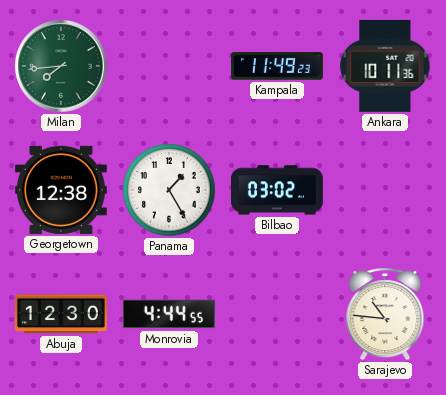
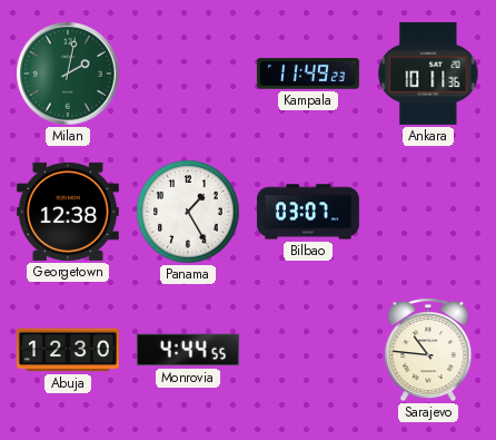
Milan: 7:44 -> 2:02
Bilbao: 03:02 -> 03:07
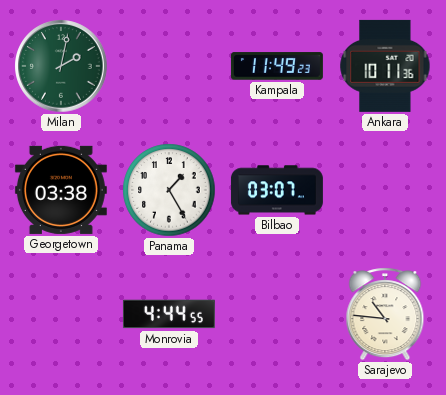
Georgetown: 12:38 -> 03:38
Abuja: 12:30 -> none
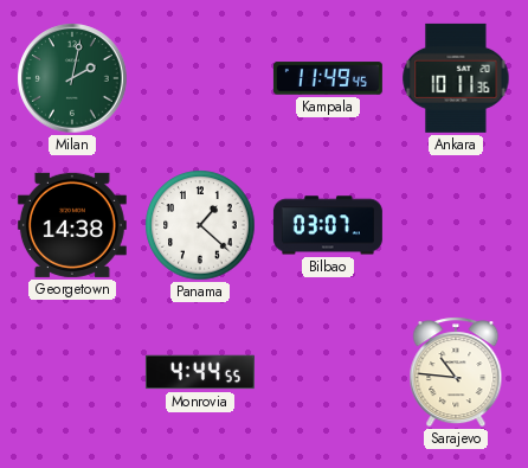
Kampala: 11:49:23 -> 11:49:45
Georgetown: 03:38 -> 14:38
Panama: 1:25 -> 1:22
